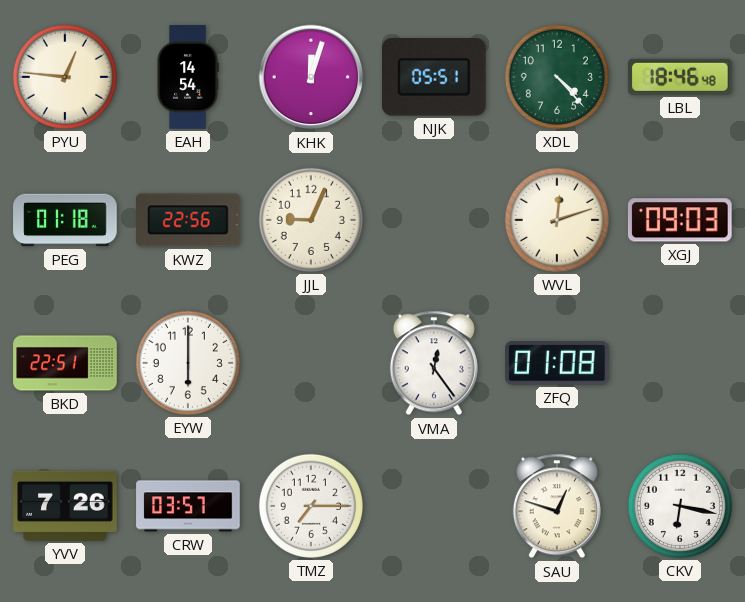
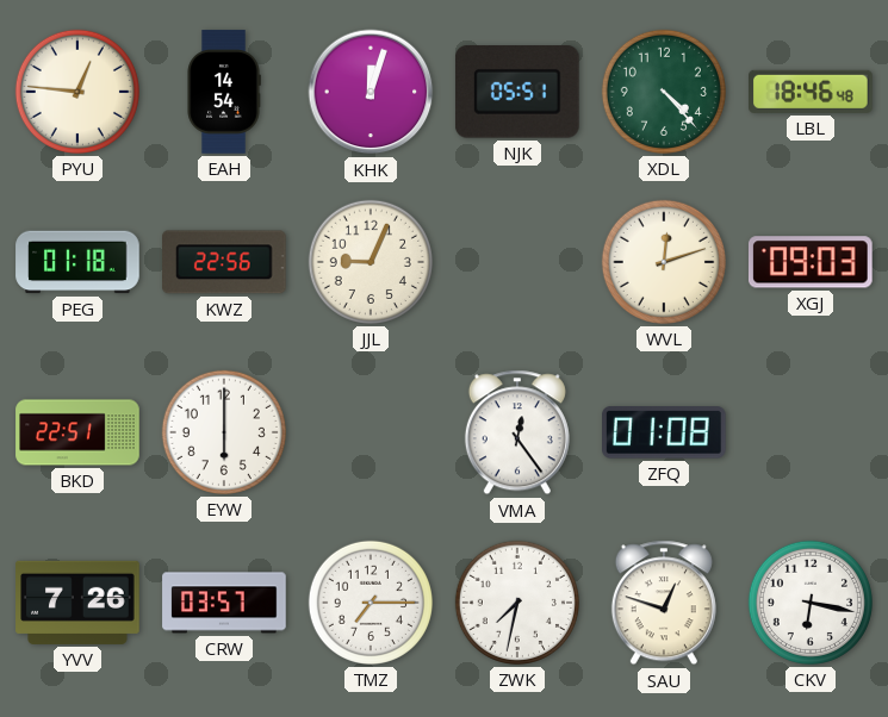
ZWK: none -> 7:32
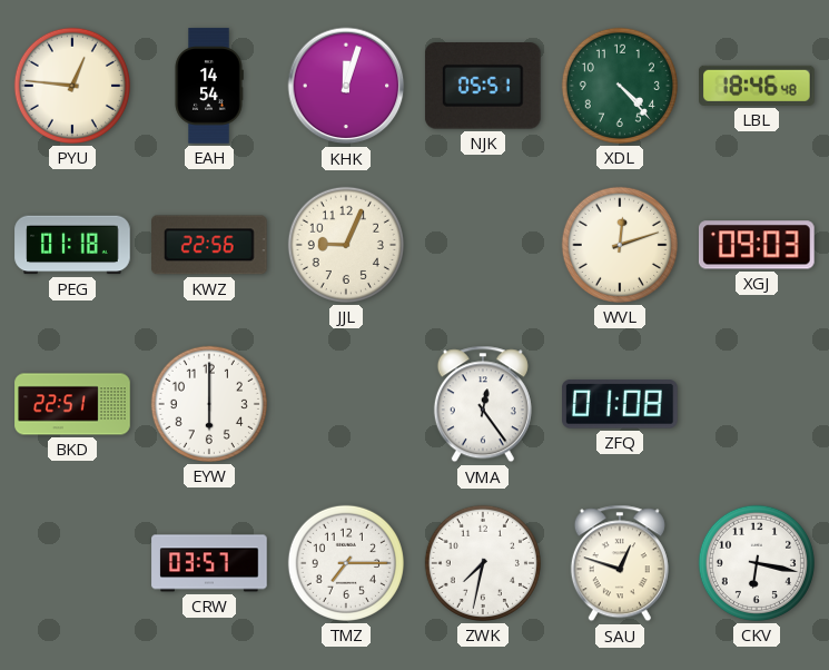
YVV: 7:26 -> none
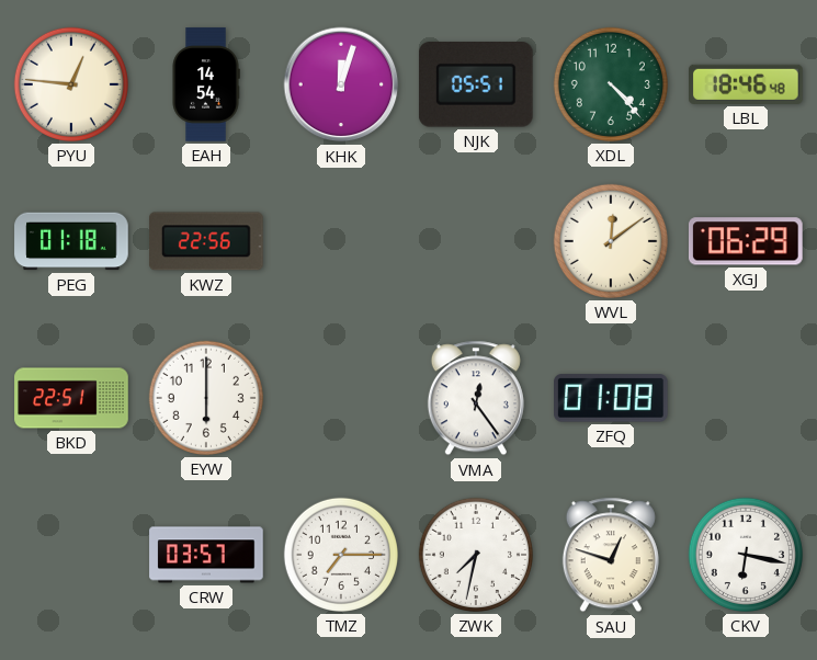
JJL: 9:04 -> none
WVL: 12:12 -> 12:09
XGJ: 09:03 -> 06:29
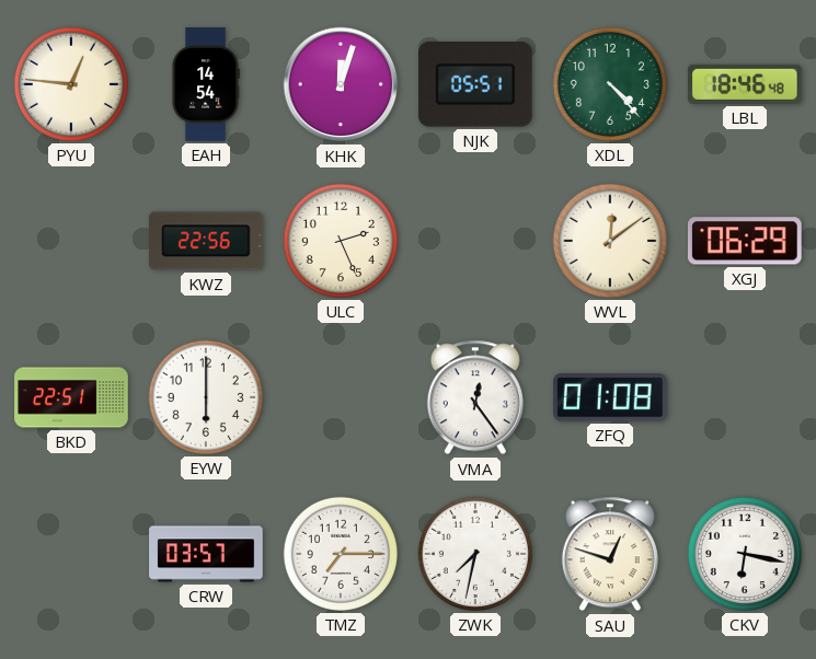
PEG: 01:18 -> none
ULC: none -> 2:26
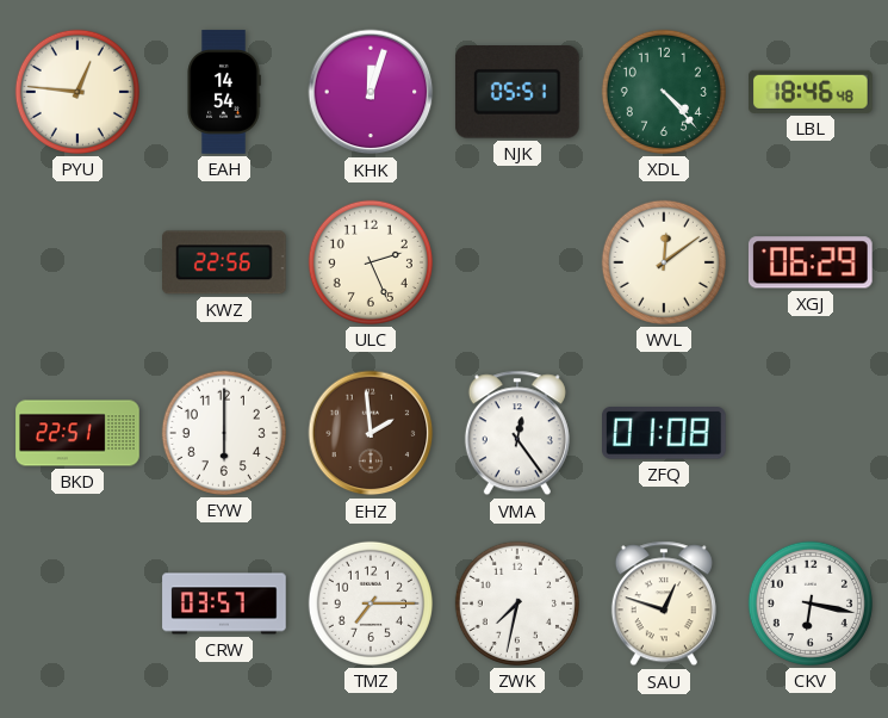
EHZ: none -> 1:59
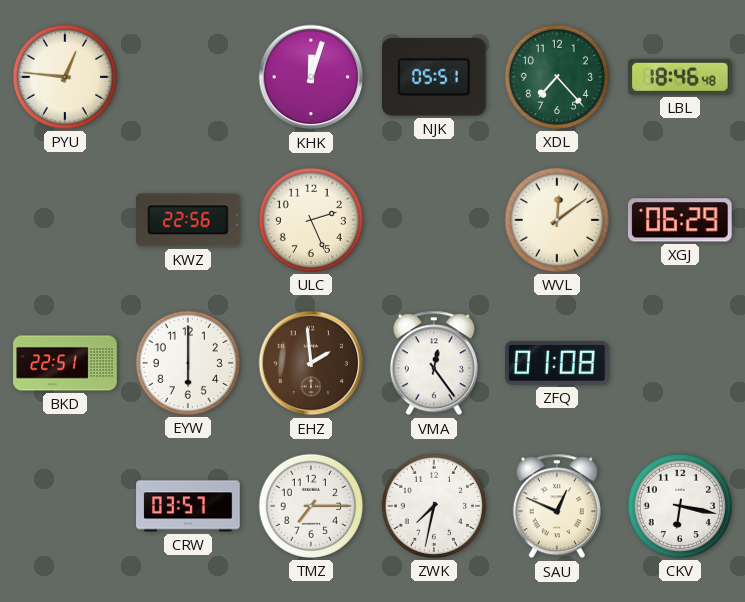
EAH: 14:54 -> none
XDL: 4:23 -> 7:23
SAU: 12:48 -> 12:49
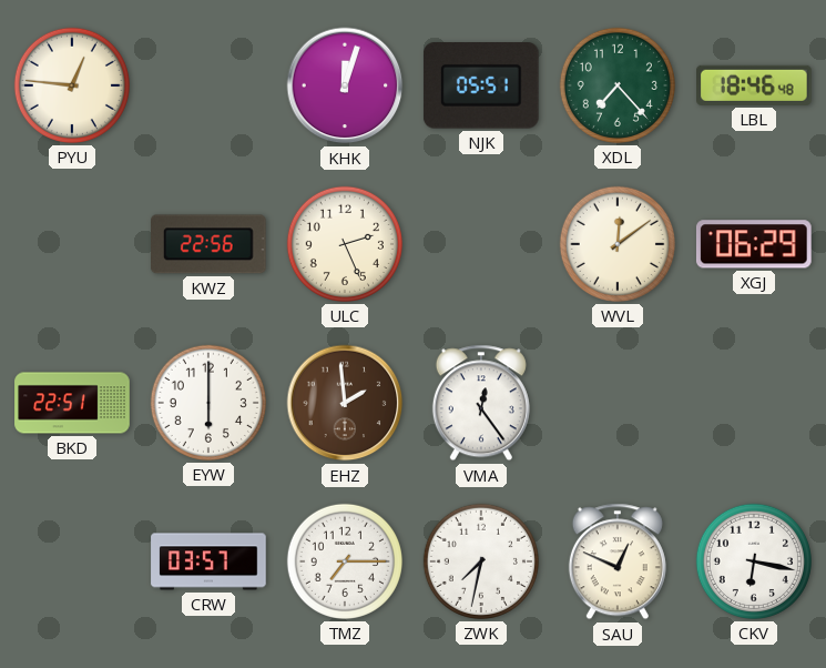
ZFQ: 01:08 -> none
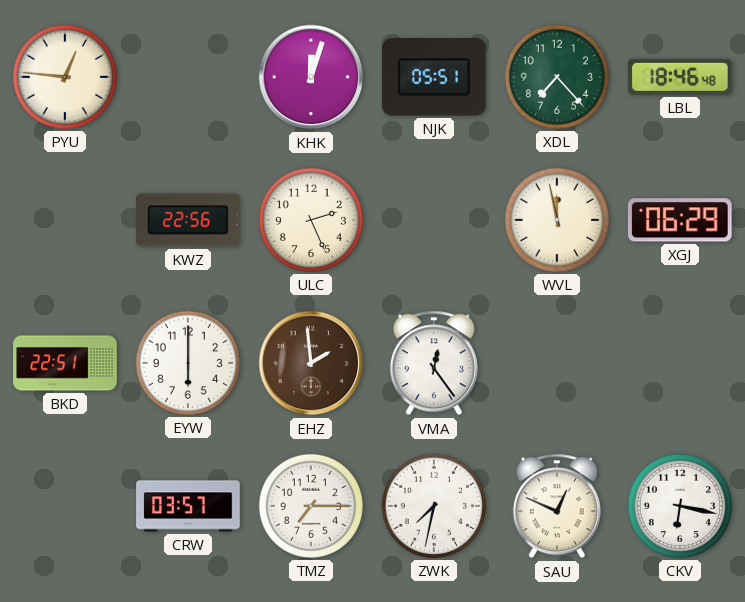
WVL: 12:09 -> 11:58
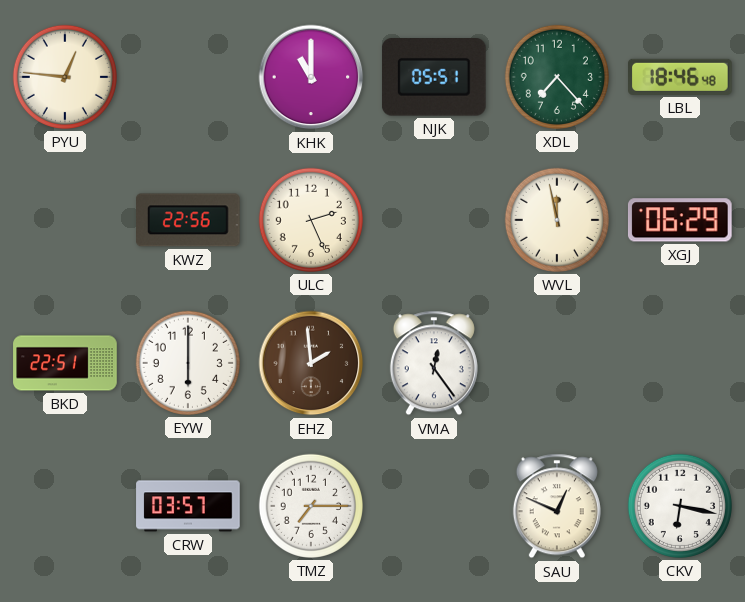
KHK: 12:03 -> 11:00
ZWK: 7:32 -> none
